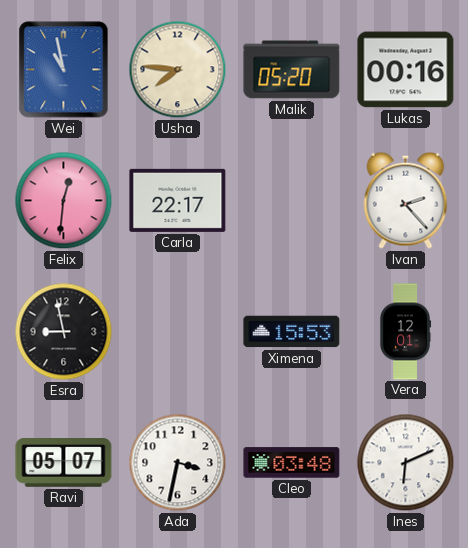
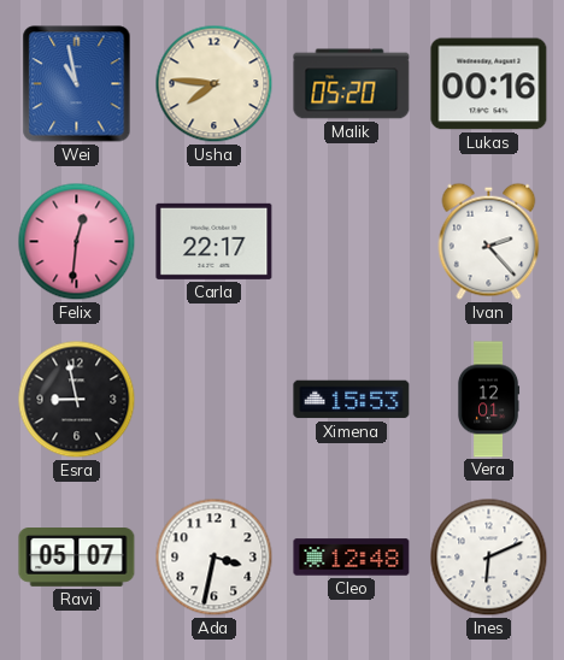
Cleo: 03:48 -> 12:48
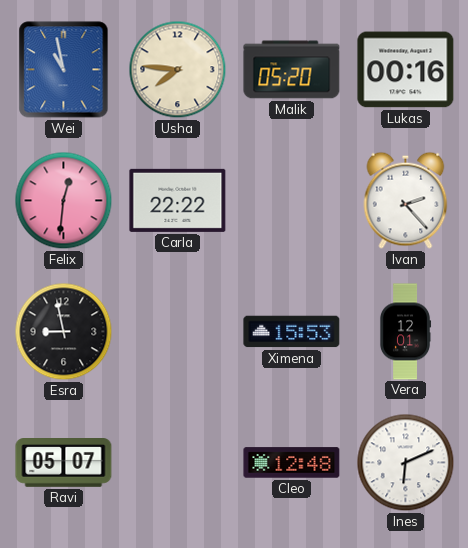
Carla: 22:17 -> 22:22
Ada: 3:32 -> none
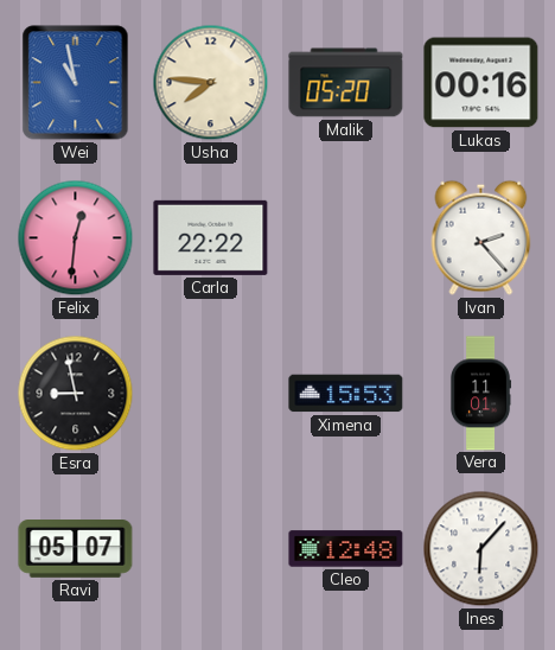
Vera: 12:01 -> 11:01
Ines: 6:11 -> 6:07
